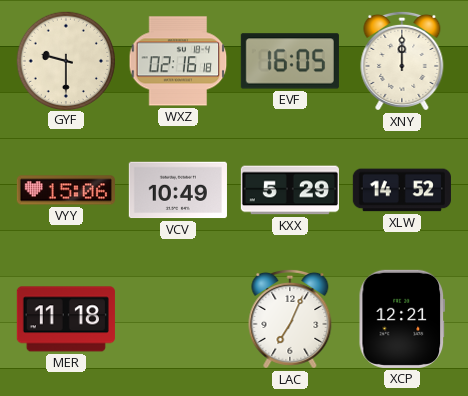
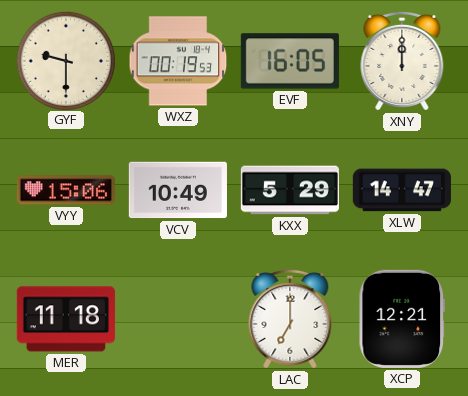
WXZ: 02:16 -> 00:19
XLW: 14:52 -> 14:47
LAC: 7:04 -> 7:00
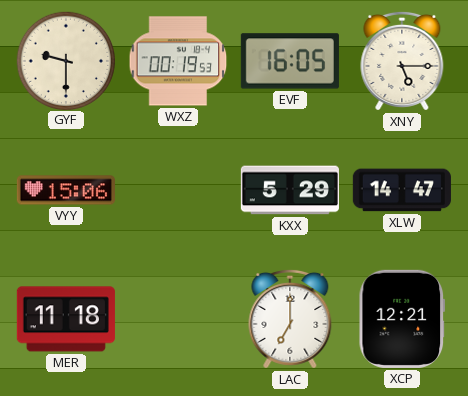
XNY: 12:00 -> 5:15
VCV: 10:49 -> none
